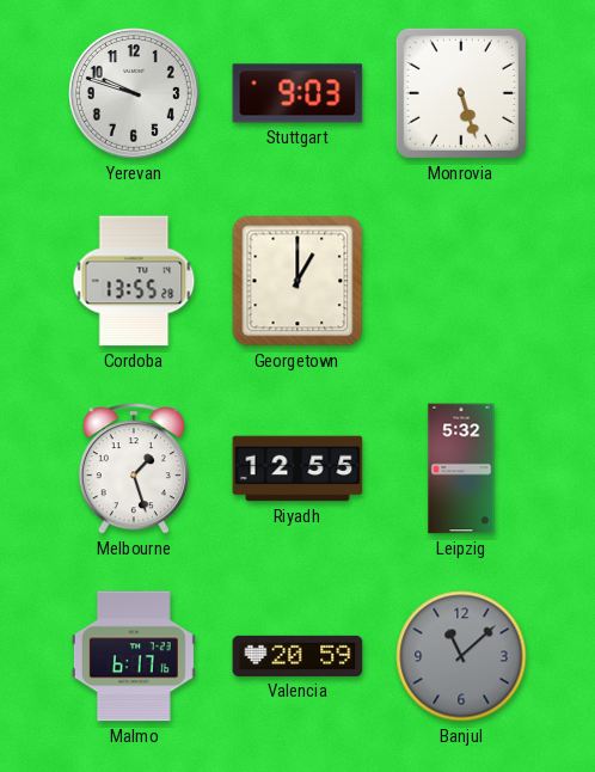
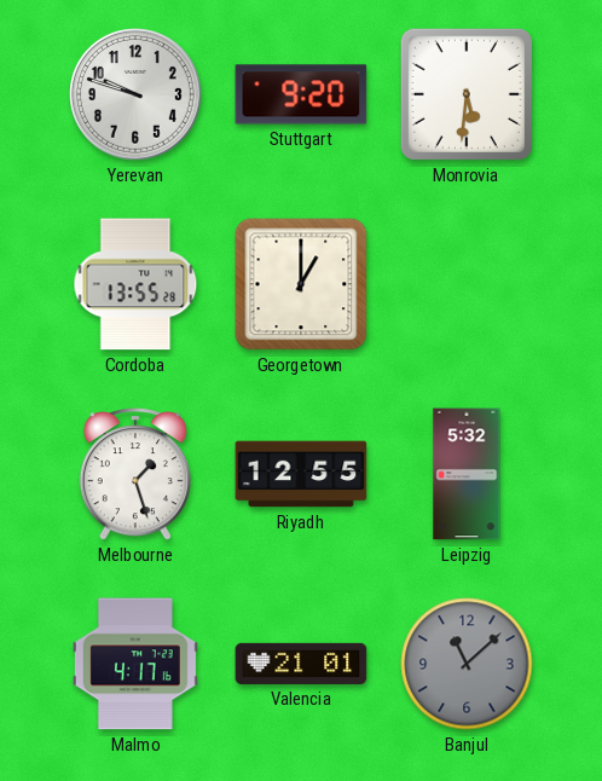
Stuttgart: 9:03 -> 9:20
Monrovia: 5:27 -> 5:31
Malmo: 6:17 -> 4:17
Valencia: 20:59 -> 21:01
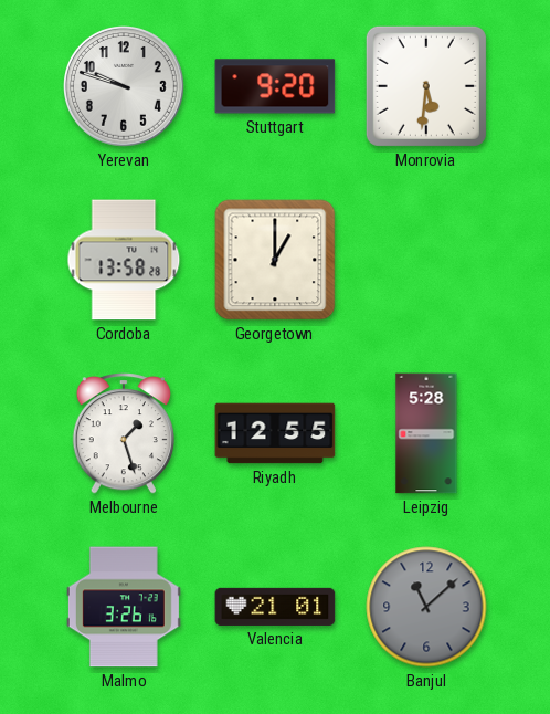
Cordoba: 13:55 -> 13:58
Leipzig: 5:32 -> 5:28
Malmo: 4:17 -> 3:26
